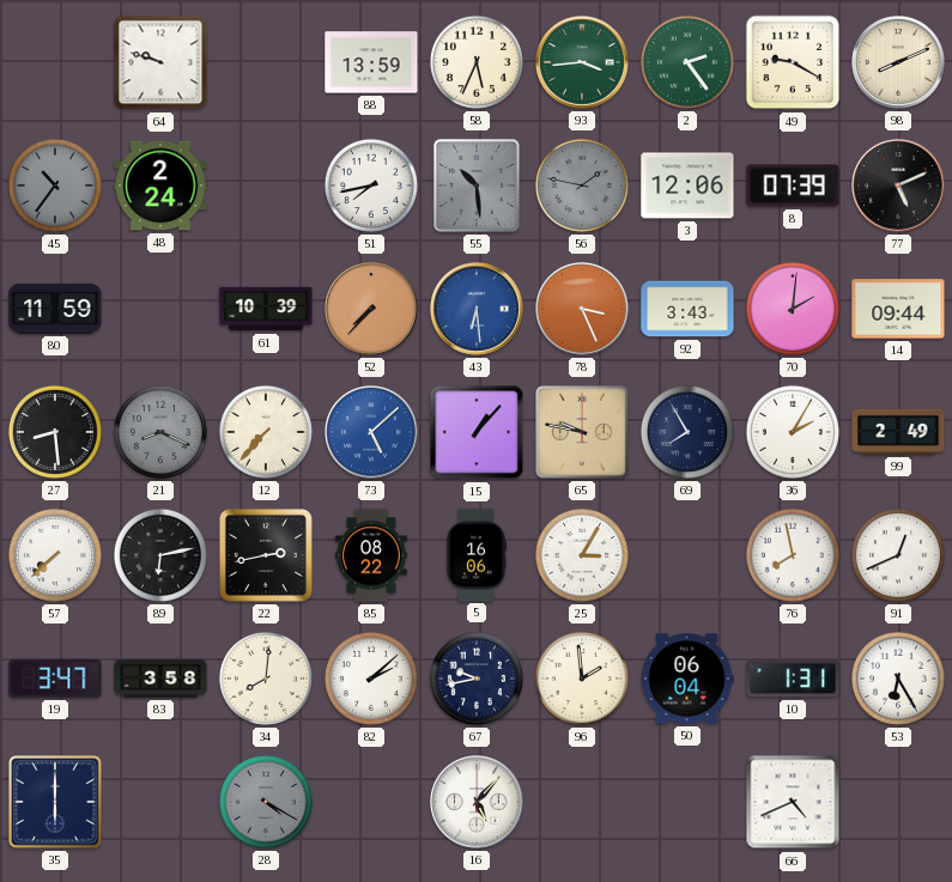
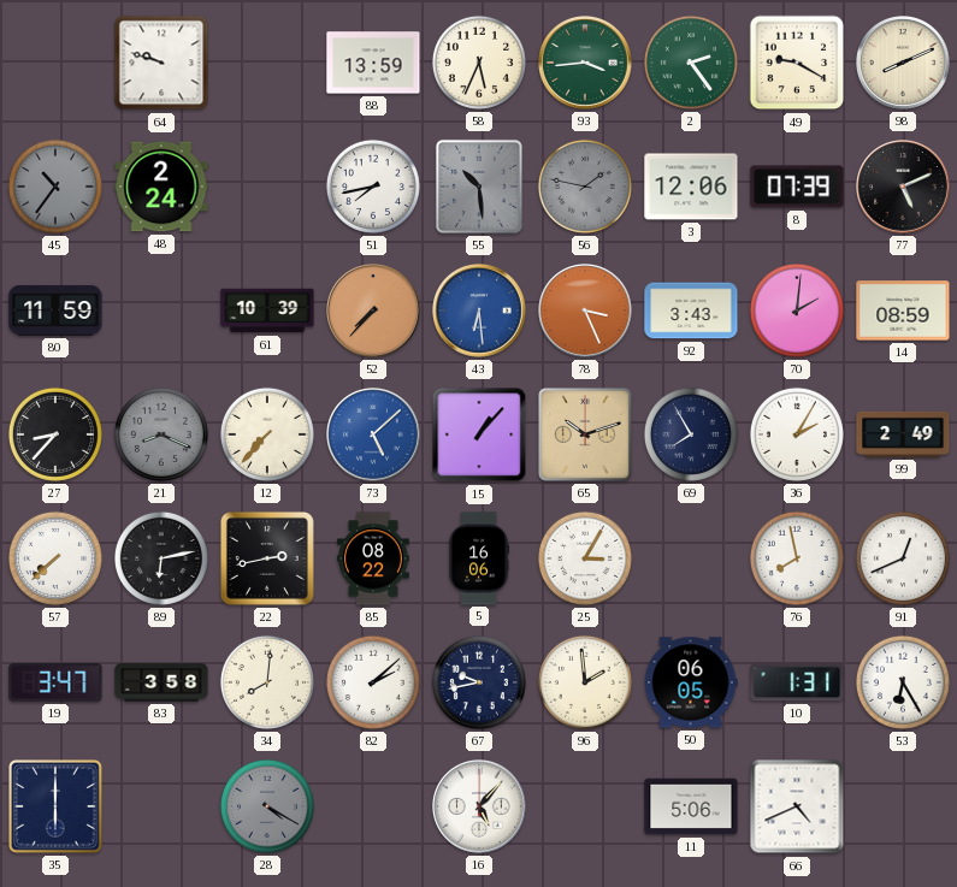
14: 09:44 -> 08:59
27: 8:29 -> 8:37
65: 9:47 -> 10:12
50: 06:04 -> 06:05
11: none -> 5:06
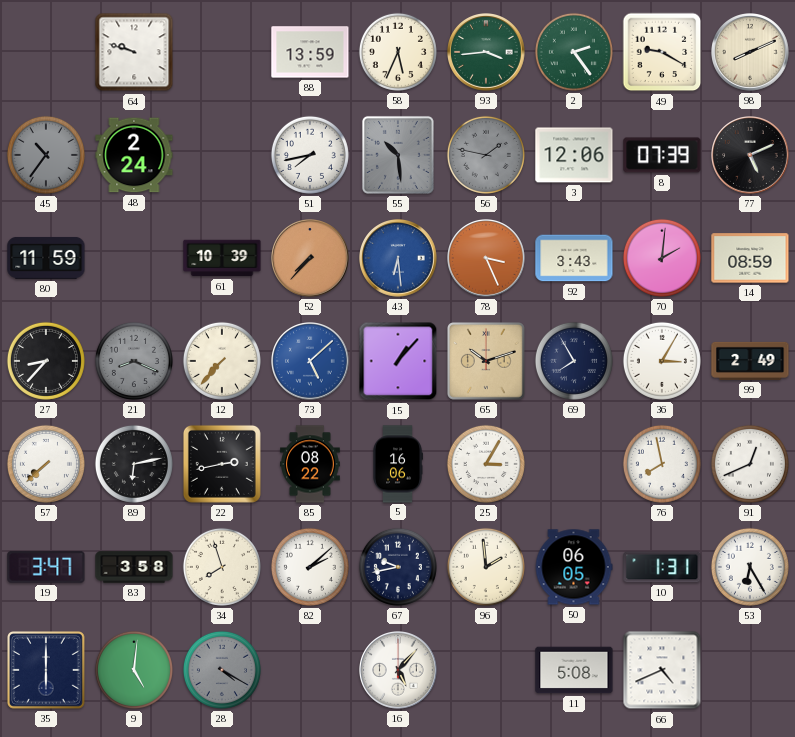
36: 2:05 -> 3:05
34: 8:01 -> 7:57
9: none -> 5:01
11: 5:06 -> 5:08
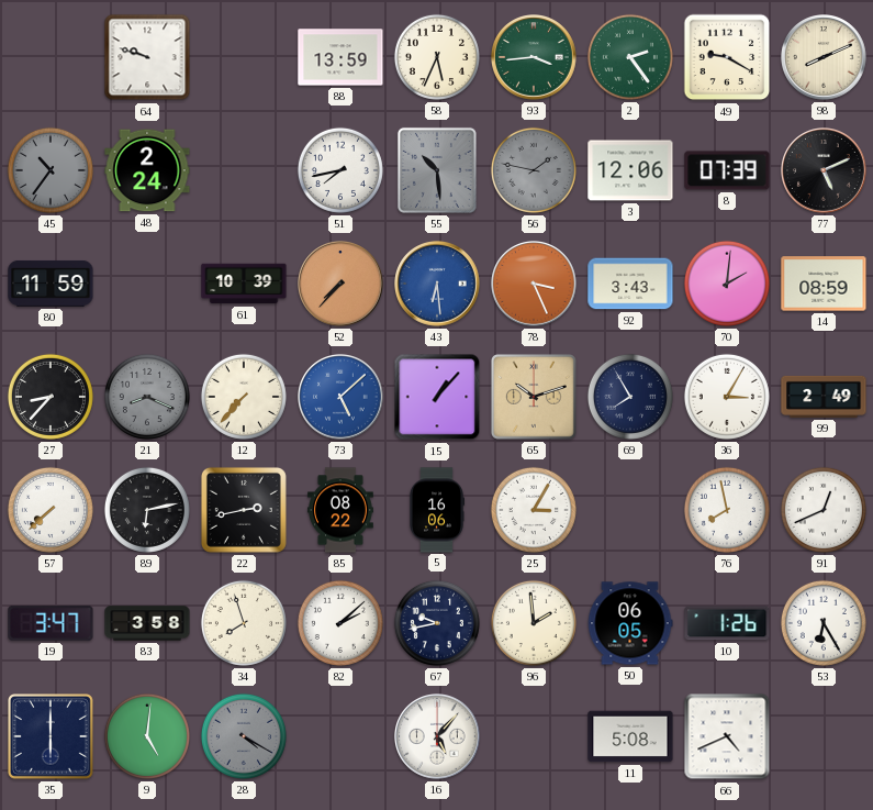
10: 1:31 -> 1:26
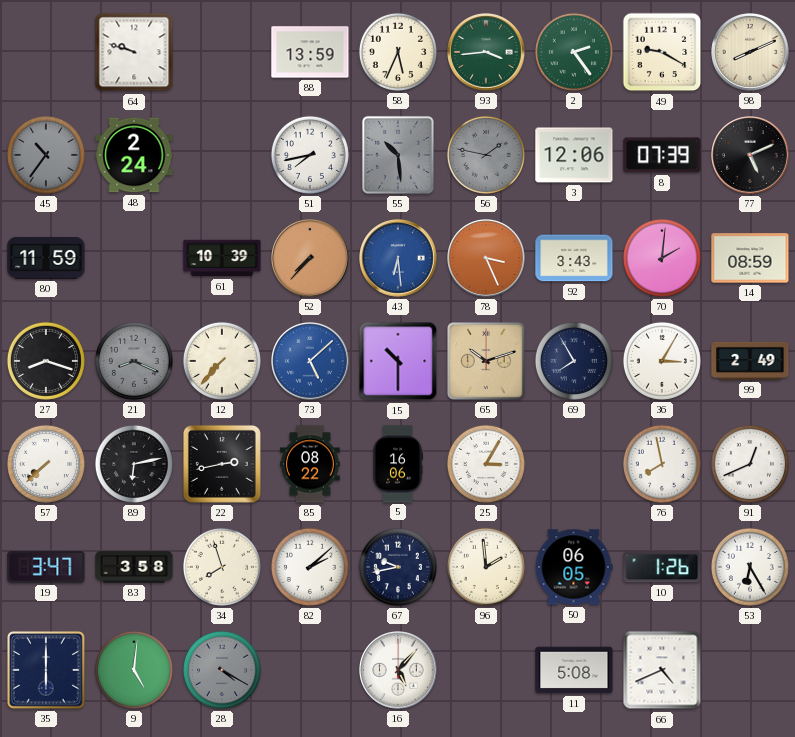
27: 8:37 -> 8:18
15: 1:07 -> 10:30
